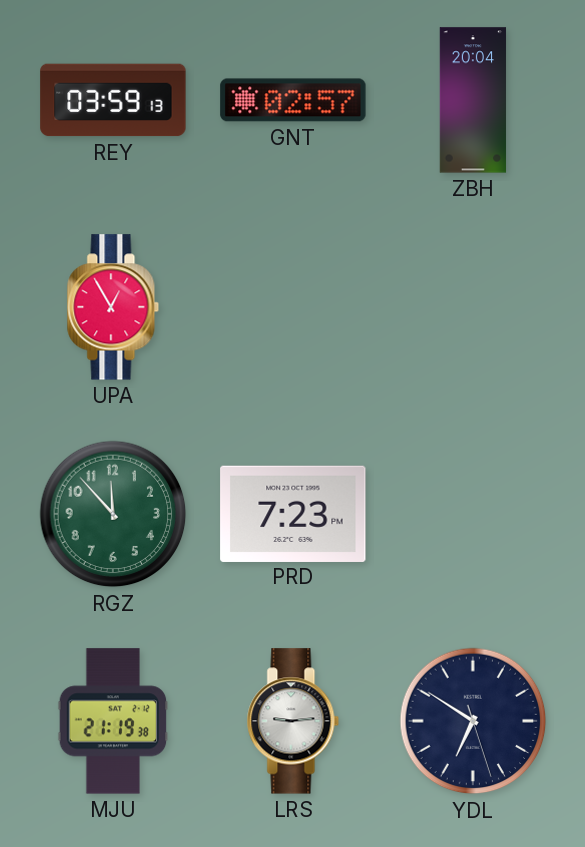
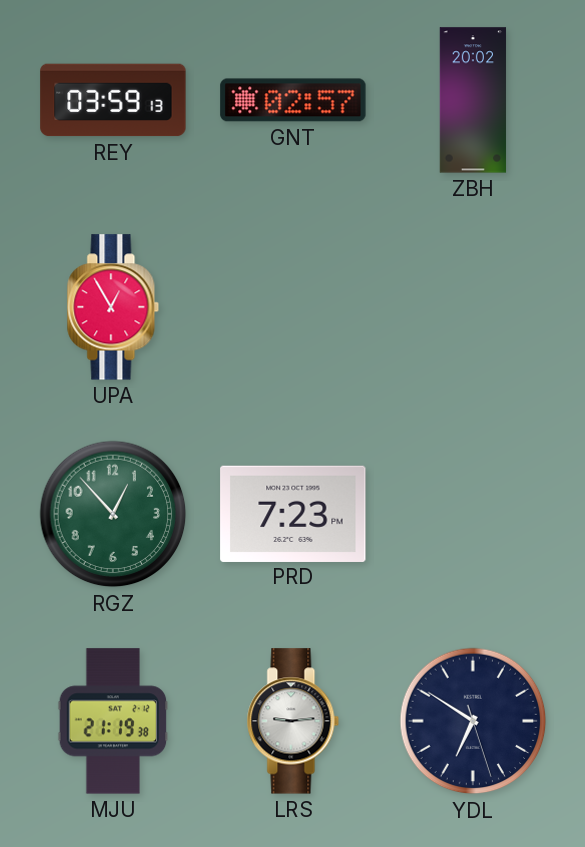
ZBH: 20:04 -> 20:02
RGZ: 11:53 -> 12:53
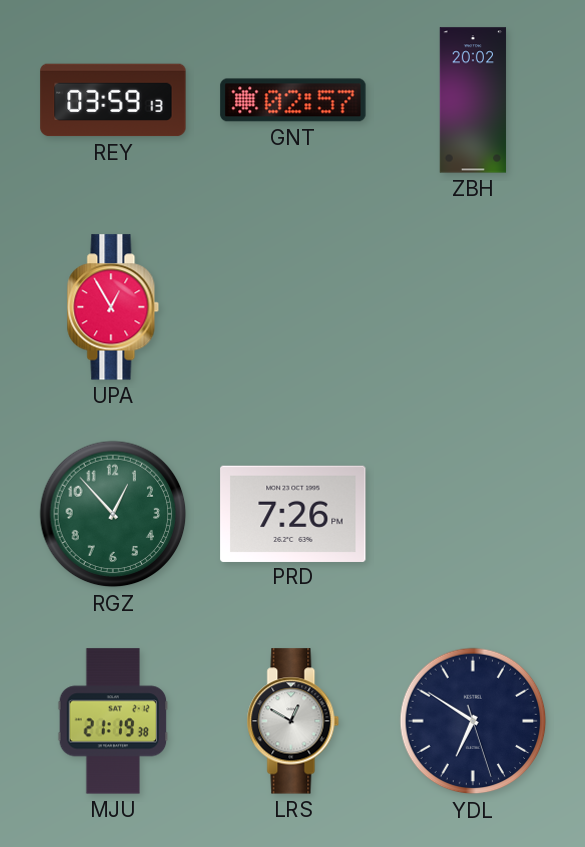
PRD: 7:23 -> 7:26
LRS: 9:14 -> 12:50
